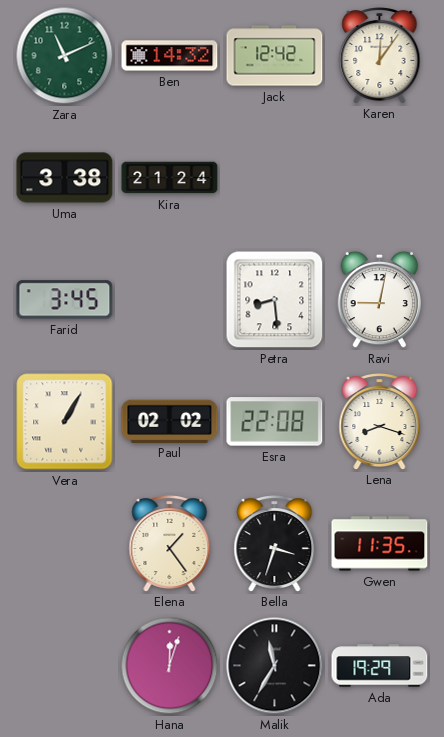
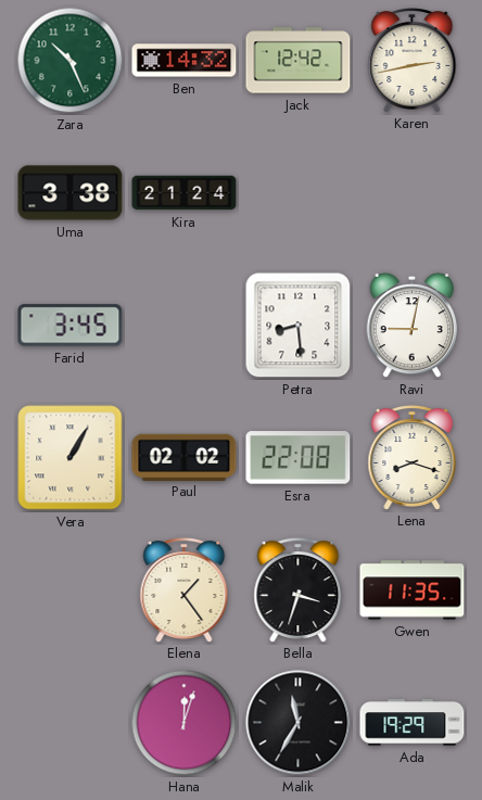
Zara: 11:11 -> 10:26
Karen: 12:06 -> 2:43
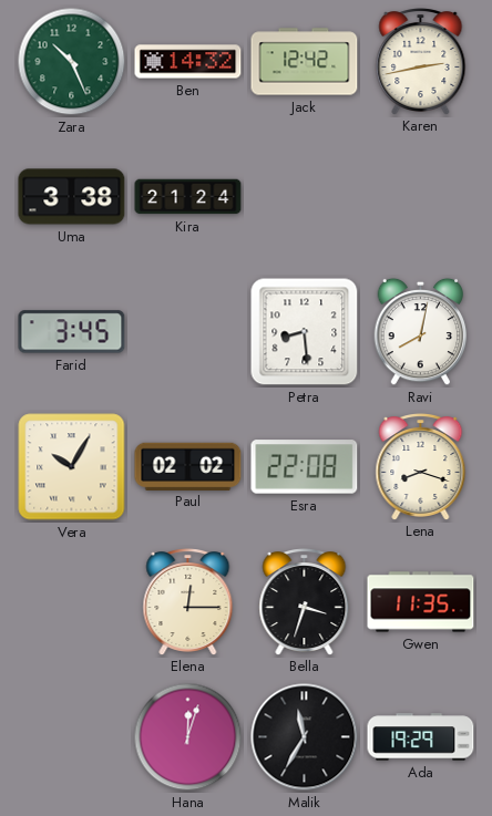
Ravi: 9:02 -> 8:02
Vera: 1:05 -> 10:05
Elena: 1:24 -> 12:15
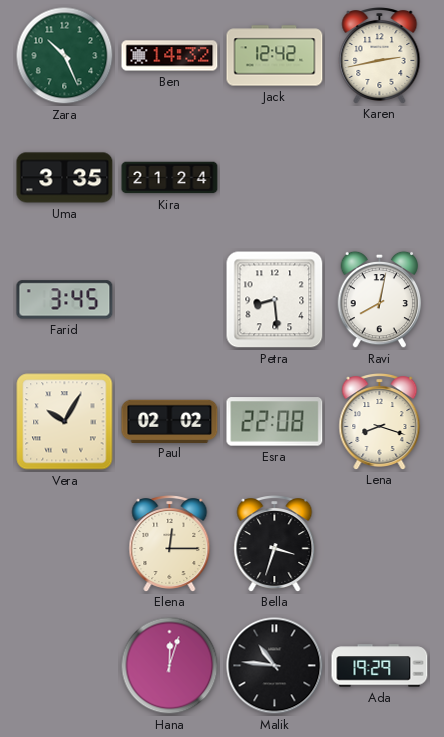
Uma: 3:38 -> 3:35
Gwen: 11:35 -> none
Malik: 11:35 -> 10:46
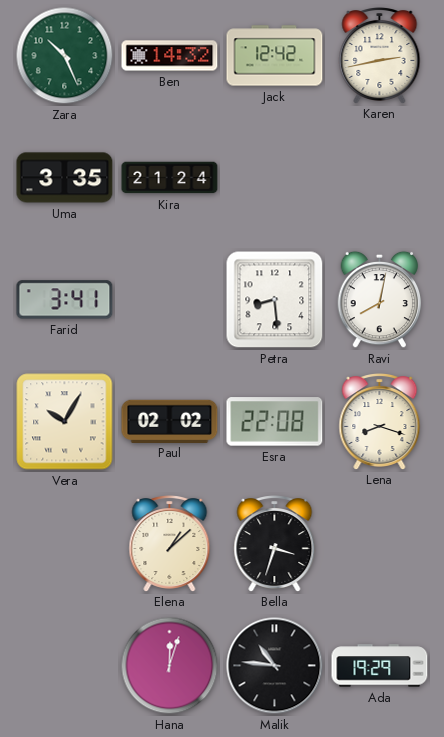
Farid: 3:45 -> 3:41
Elena: 12:15 -> 1:08
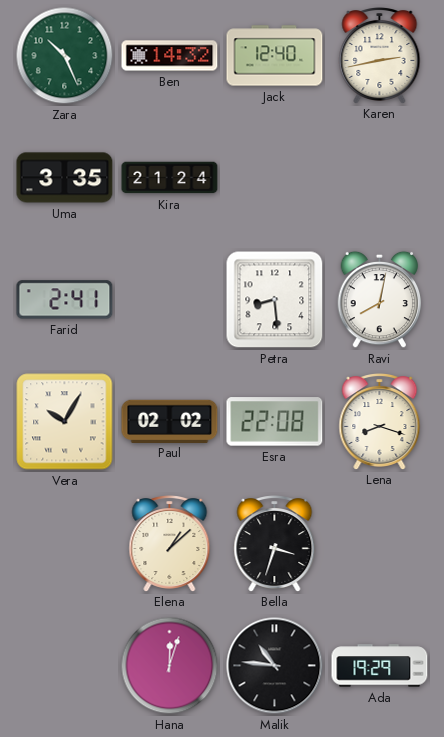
Jack: 12:42 -> 12:40
Farid: 3:41 -> 2:41
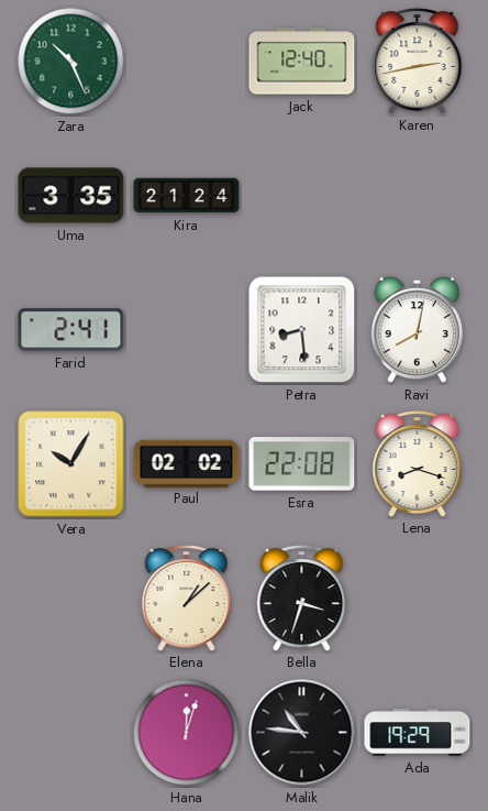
Ben: 14:32 -> none
